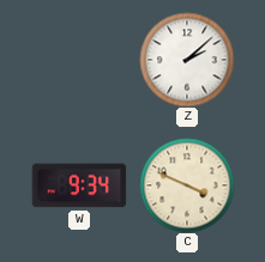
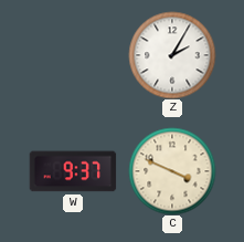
Z: 2:08 -> 2:05
W: 9:34 -> 9:37
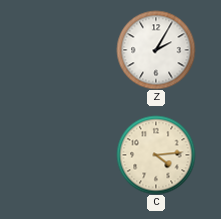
W: 9:37 -> none
C: 3:49 -> 4:14
